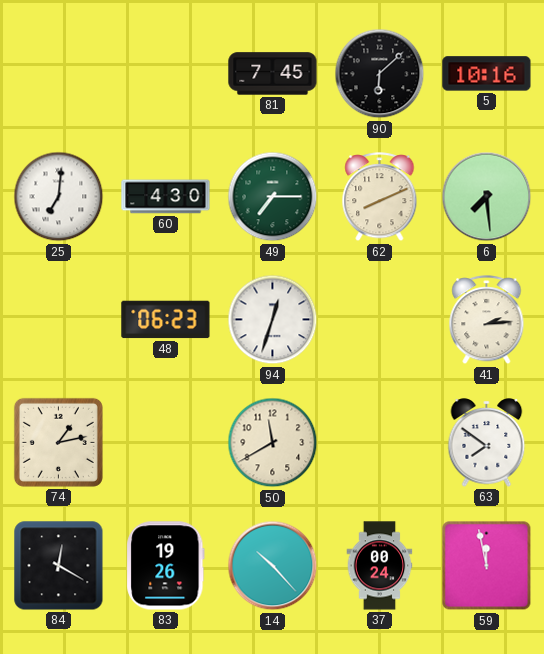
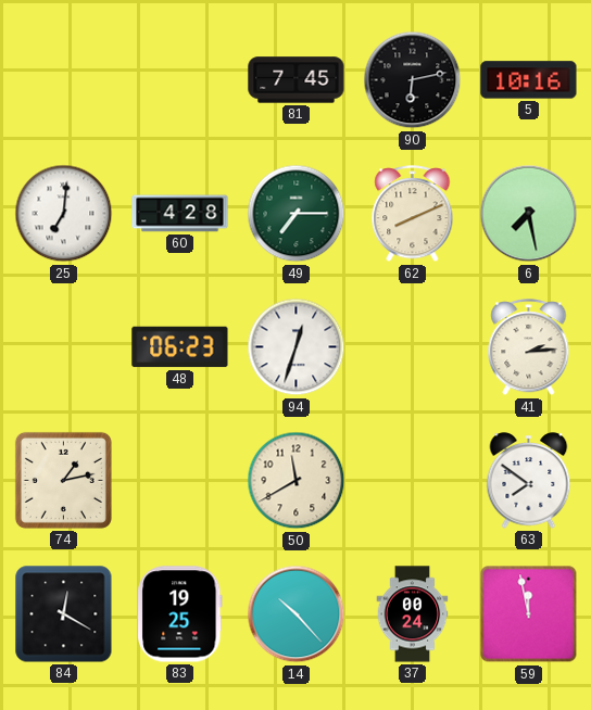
90: 6:08 -> 6:13
60: 4:30 -> 4:28
6: 7:29 -> 7:28
83: 19:26 -> 19:25
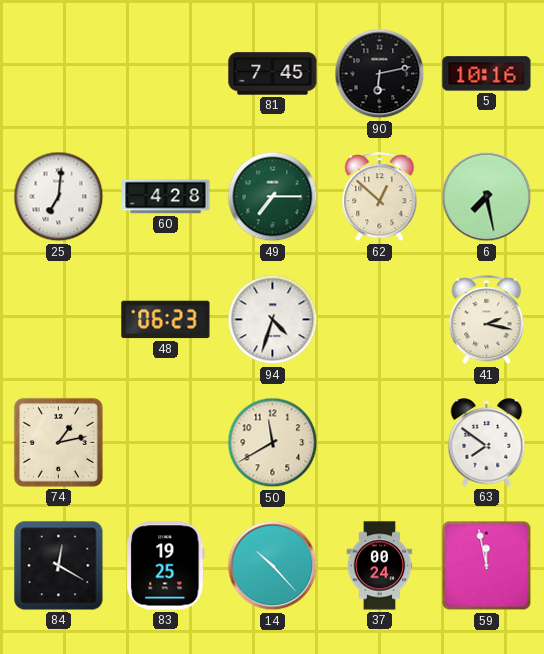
62: 8:11 -> 12:52
94: 12:33 -> 4:33
41: 2:14 -> 2:17
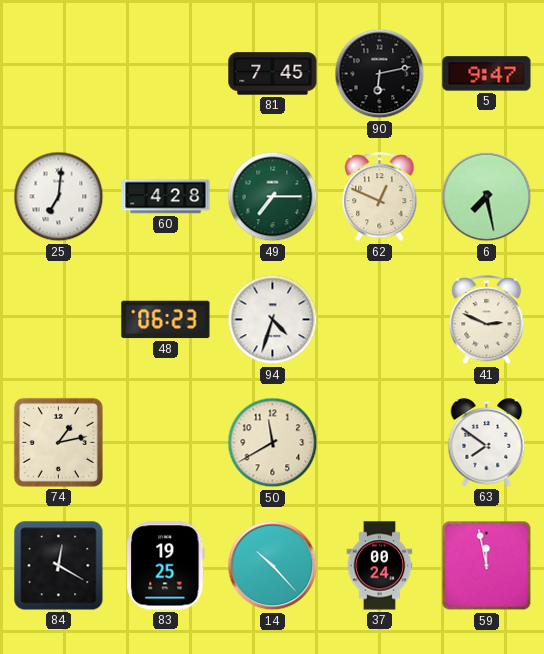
5: 10:16 -> 9:47
62: 12:52 -> 12:49
41: 2:17 -> 2:49
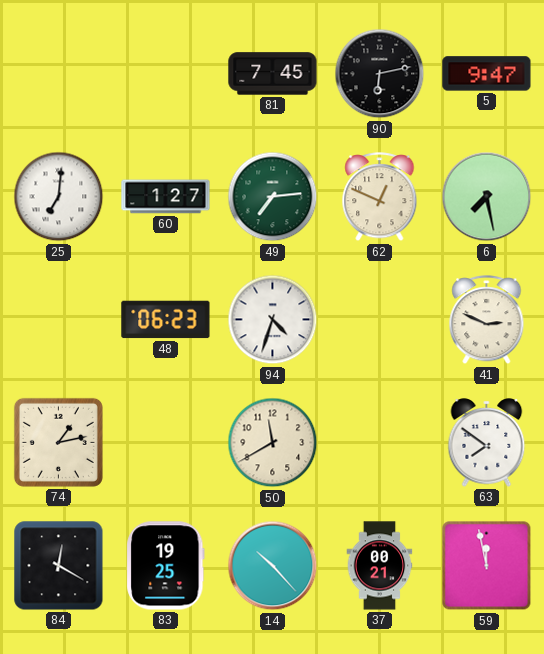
60: 4:28 -> 1:27
49: 7:15 -> 7:14
37: 00:24 -> 00:21
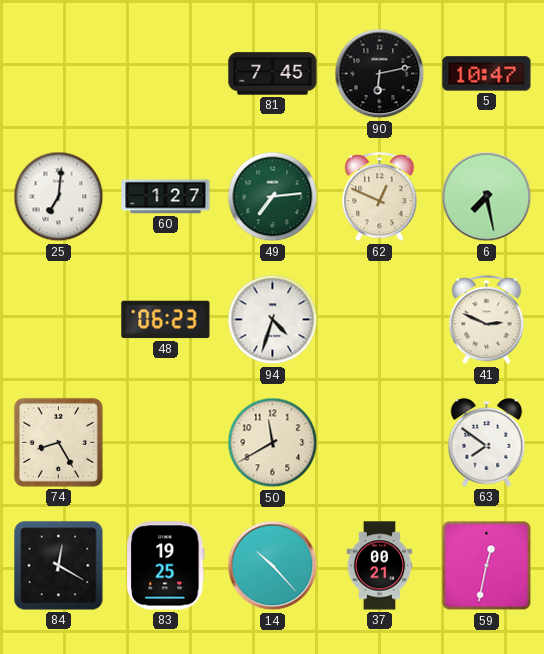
5: 9:47 -> 10:47
74: 1:13 -> 8:25
59: 11:58 -> 12:32
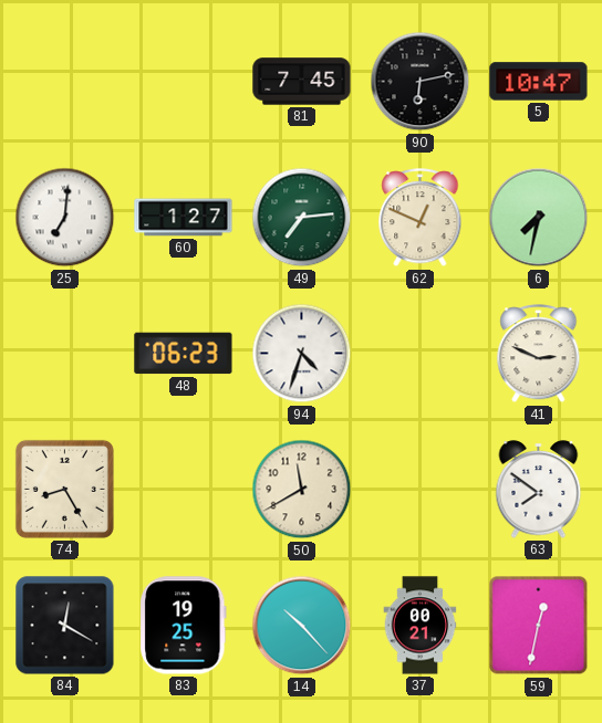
6: 7:28 -> 7:32
